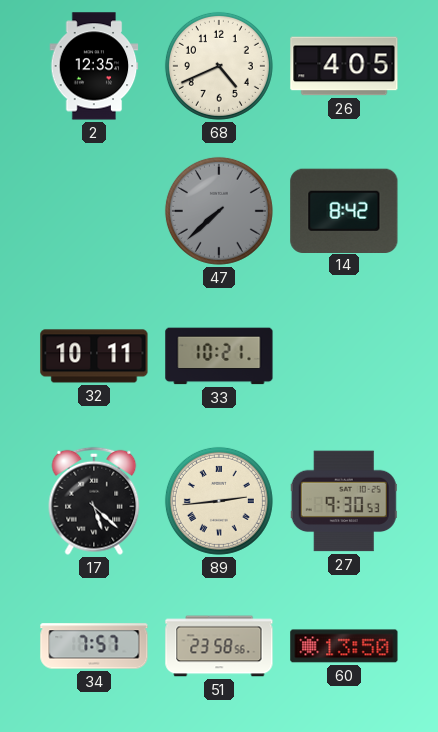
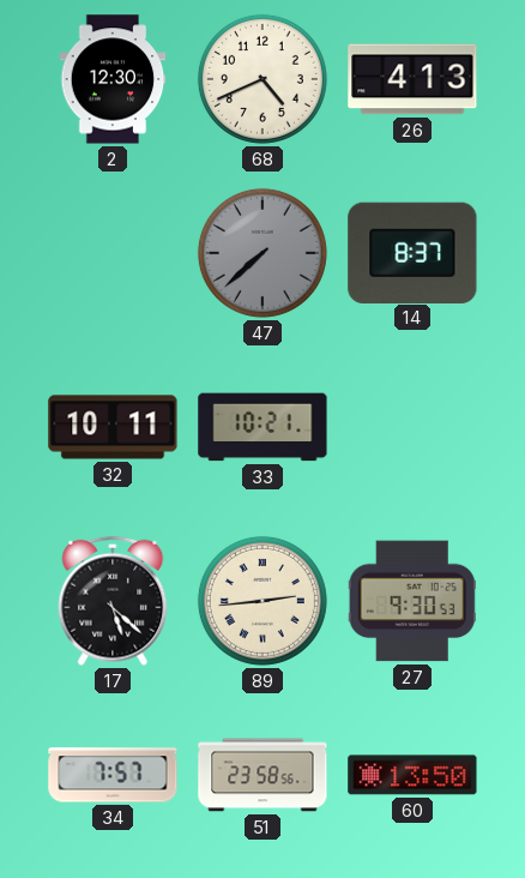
2: 12:35 -> 12:30
26: 4:05 -> 4:13
14: 8:42 -> 8:37
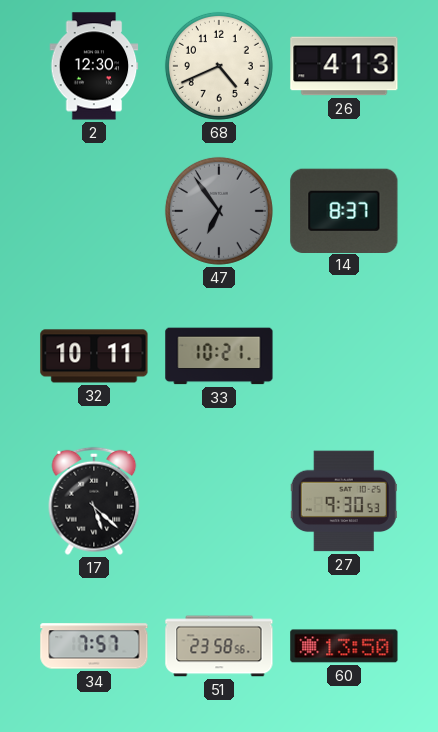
47: 7:38 -> 6:54
89: 2:44 -> none
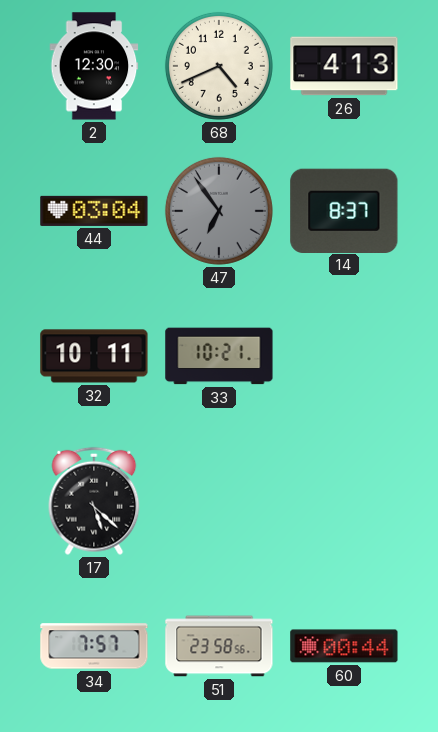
44: none -> 03:04
27: 9:30 -> none
60: 13:50 -> 00:44
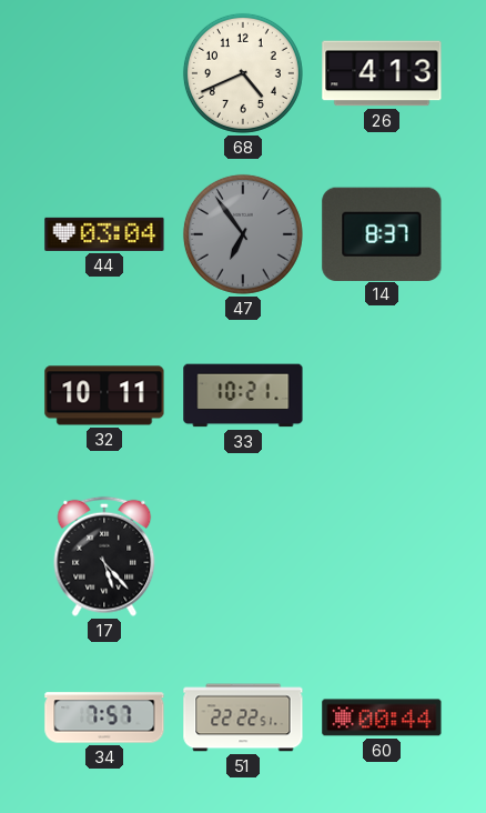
2: 12:30 -> none
17: 5:22 -> 5:23
51: 23:58 -> 22:22
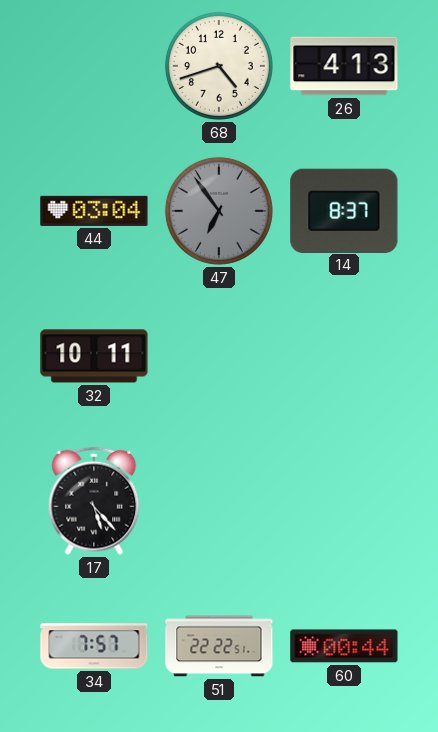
68: 4:41 -> 4:42
33: 10:21 -> none
